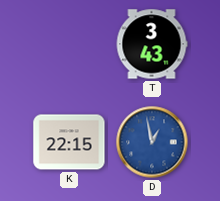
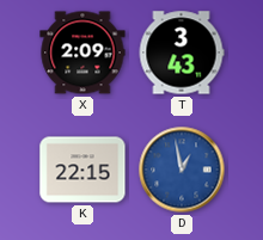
X: none -> 2:09
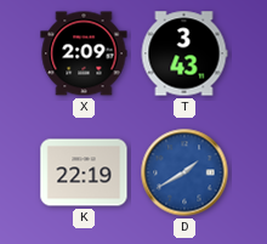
K: 22:15 -> 22:19
D: 12:58 -> 1:40
